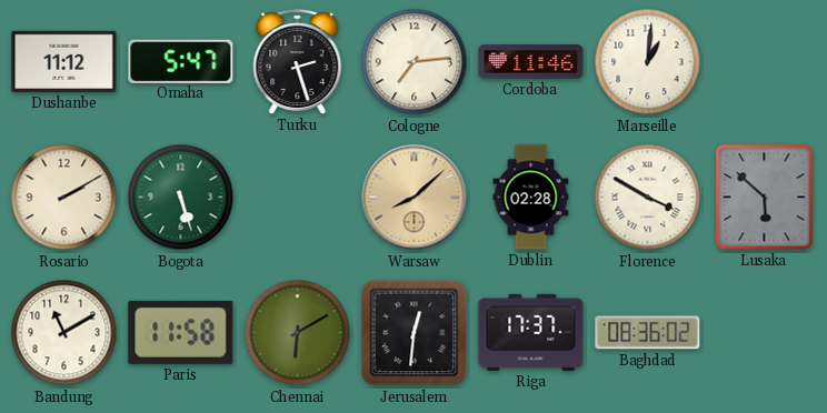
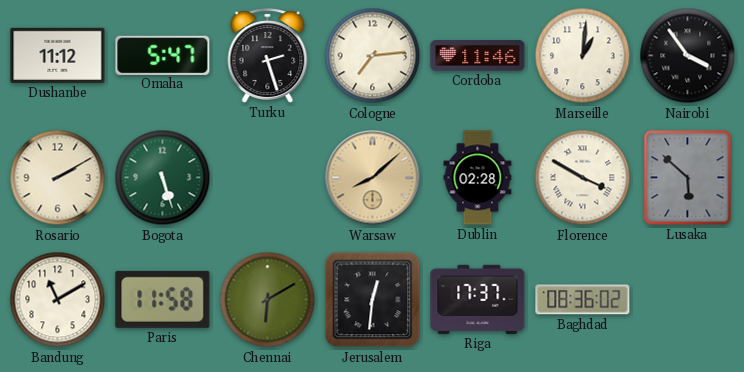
Nairobi: none -> 3:54
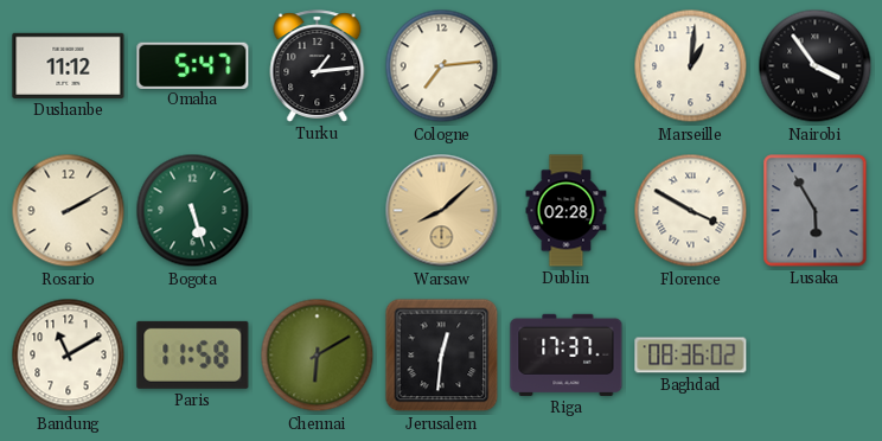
Turku: 2:27 -> 1:14
Cordoba: 11:46 -> none
Lusaka: 5:52 -> 5:55
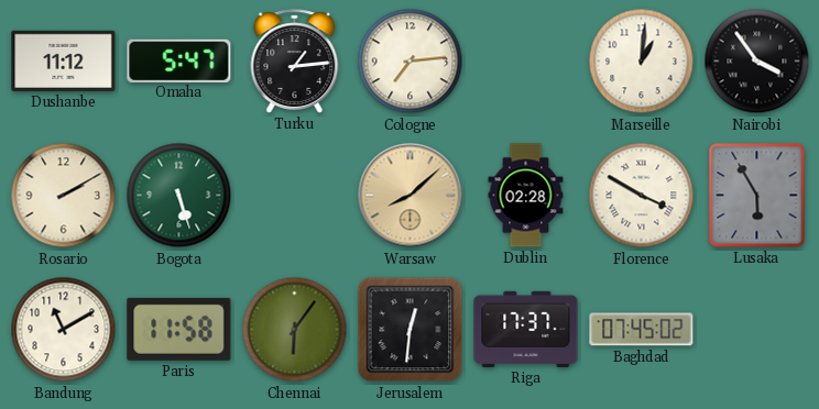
Chennai: 6:10 -> 6:06
Baghdad: 08:36 -> 07:45
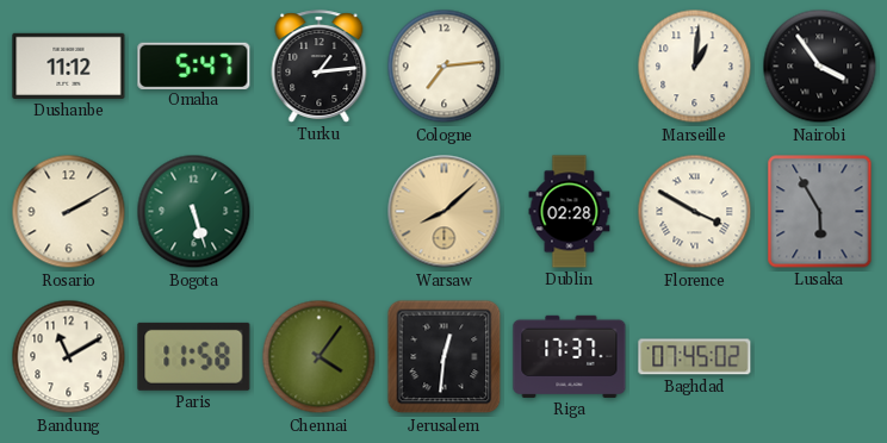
Chennai: 6:06 -> 4:06
